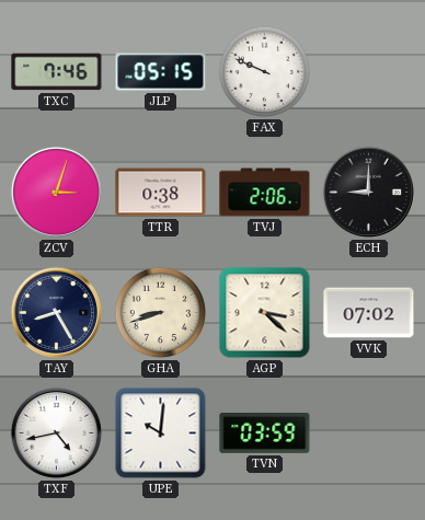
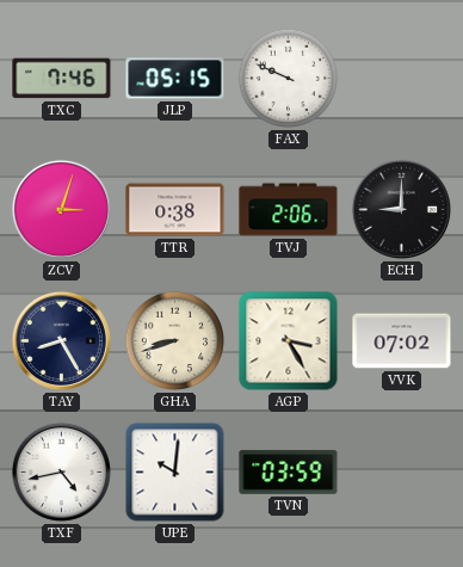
AGP: 3:22 -> 3:25
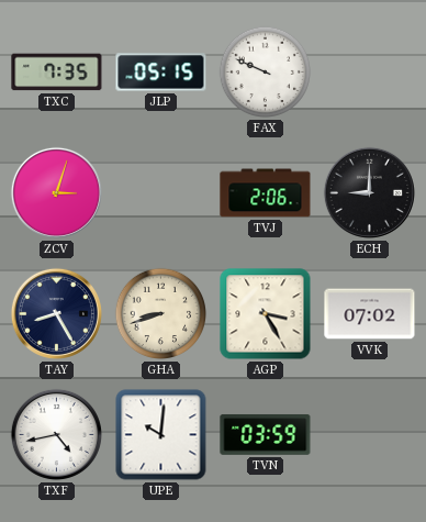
TXC: 7:46 -> 7:35
TTR: 0:38 -> none
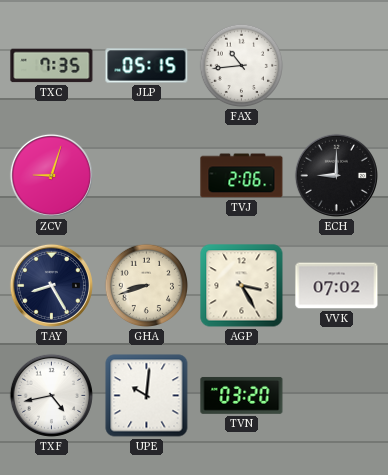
FAX: 9:49 -> 10:44
ZCV: 3:03 -> 9:03
TVN: 03:59 -> 03:20
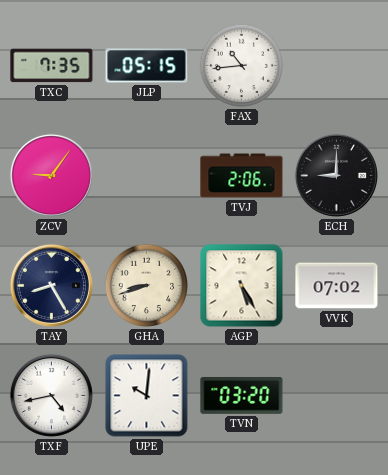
ZCV: 9:03 -> 9:06
AGP: 3:25 -> 5:25
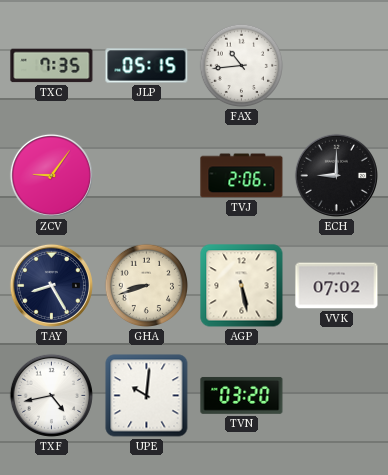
AGP: 5:25 -> 5:28
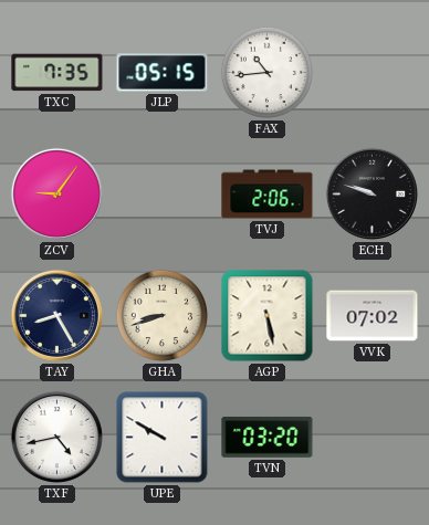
ECH: 9:00 -> 9:48
UPE: 10:01 -> 9:50
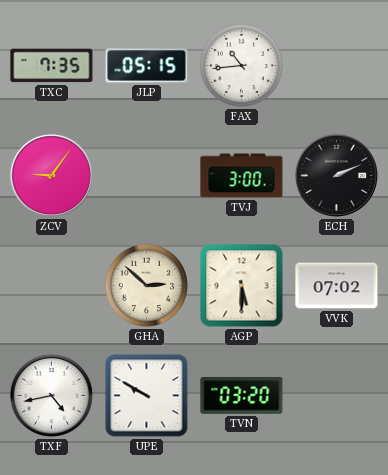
TVJ: 2:06 -> 3:00
ECH: 9:48 -> 2:11
TAY: 8:25 -> none
GHA: 8:42 -> 2:52
AGP: 5:28 -> 5:30
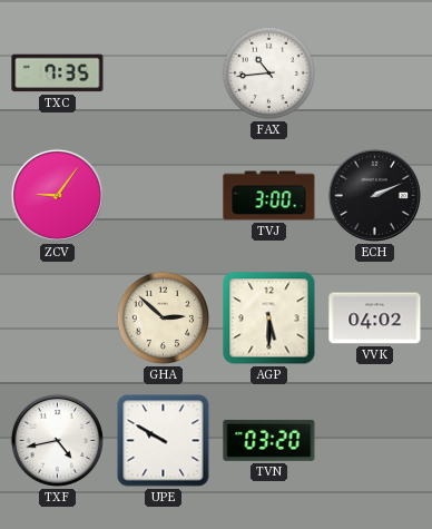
JLP: 05:15 -> none
VVK: 07:02 -> 04:02
